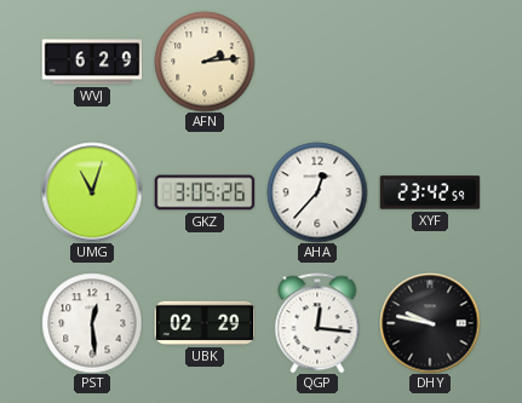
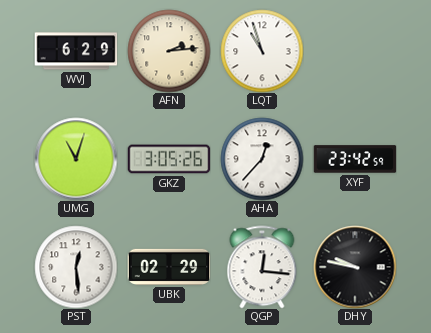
LQT: none -> 10:57
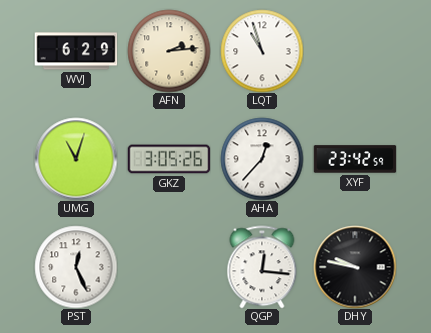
PST: 12:29 -> 12:26
UBK: 02:29 -> none
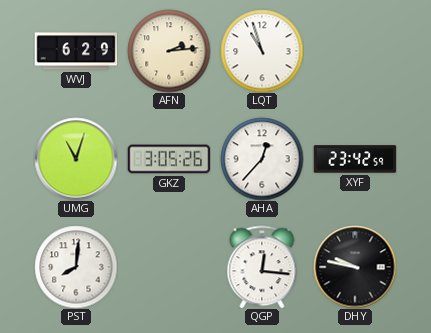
PST: 12:26 -> 8:01
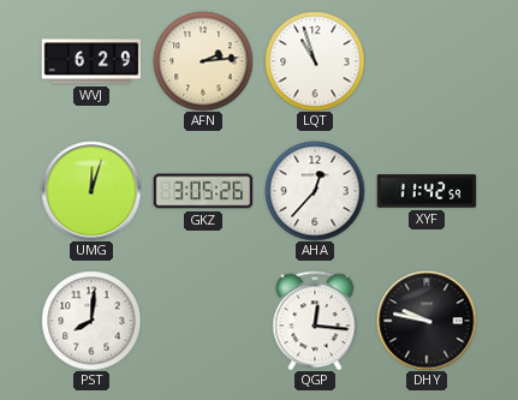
UMG: 11:03 -> 12:03
XYF: 23:42 -> 11:42
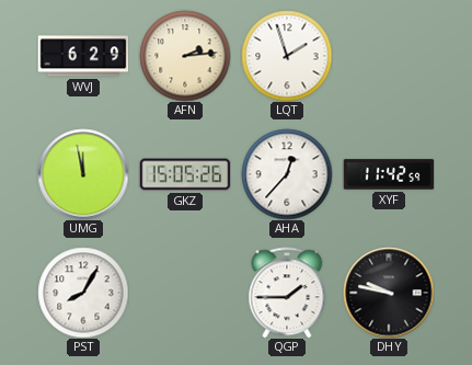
LQT: 10:57 -> 1:57
UMG: 12:03 -> 11:58
GKZ: 3:05 -> 15:05
PST: 8:01 -> 8:05
QGP: 12:16 -> 1:45
